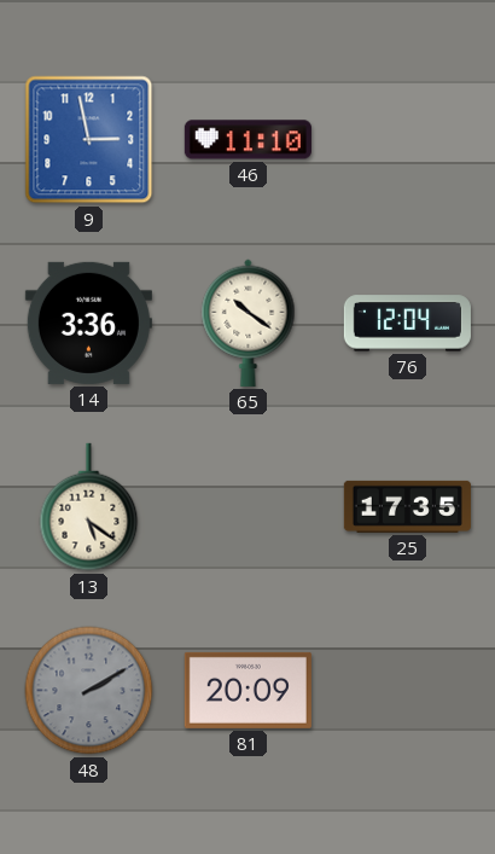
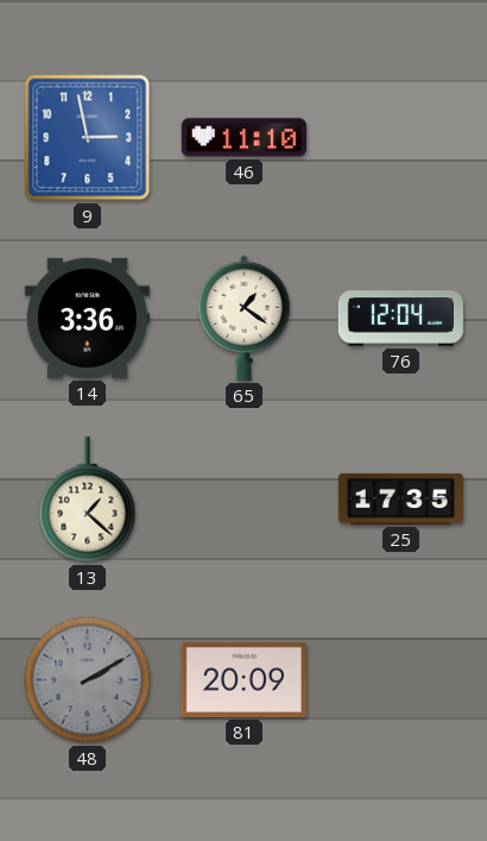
65: 10:21 -> 1:21
13: 5:21 -> 1:22
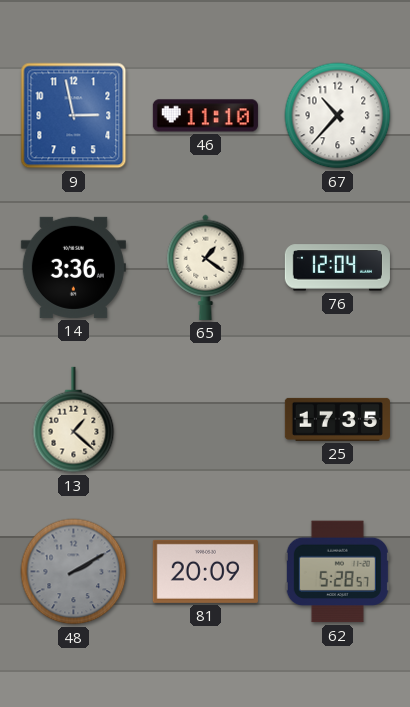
67: none -> 10:37
62: none -> 5:28
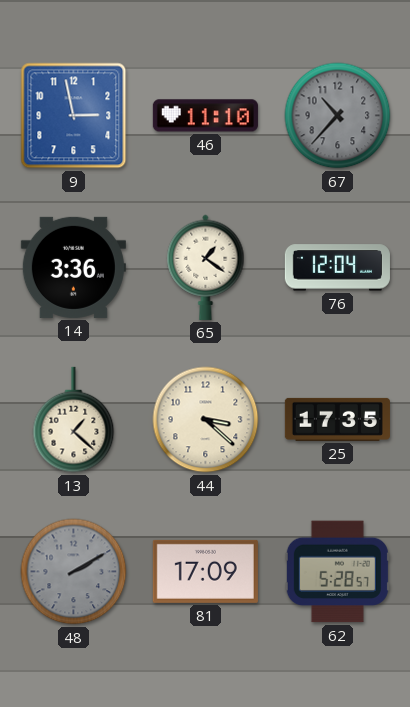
67 dial: white -> grey
44: none -> 3:22
81: 20:09 -> 17:09
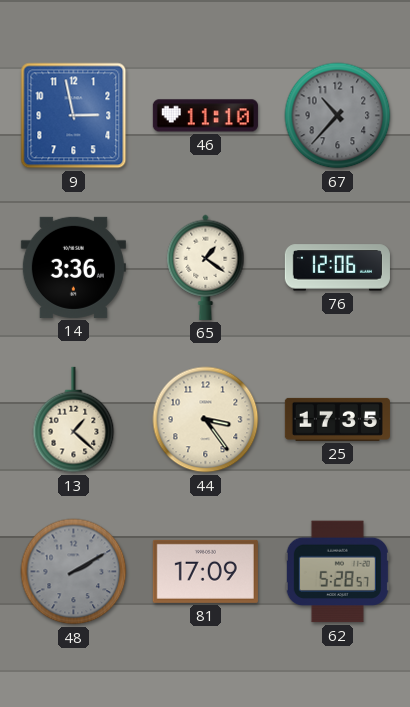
76: 12:04 -> 12:06
44: 3:22 -> 3:24
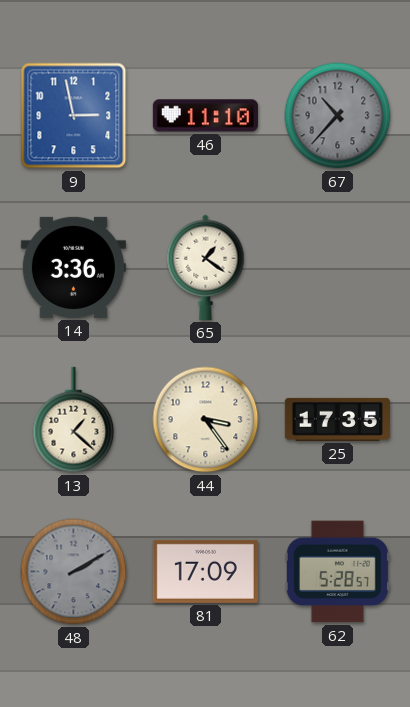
76: 12:06 -> none
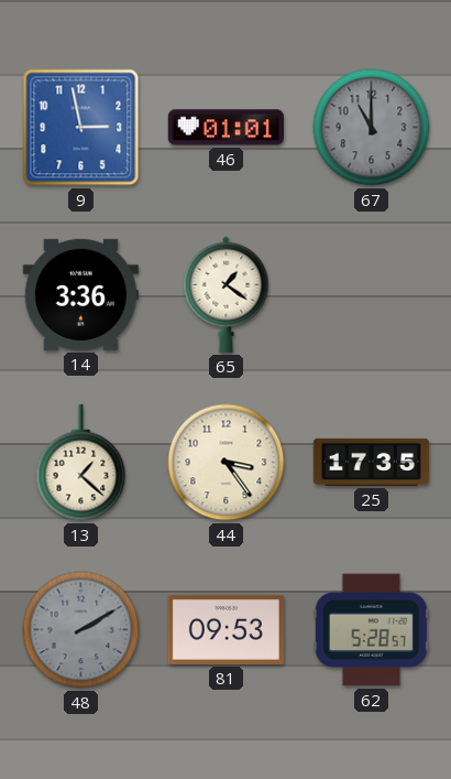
46: 11:10 -> 01:01
67: 10:37 -> 11:00
81: 17:09 -> 09:53
